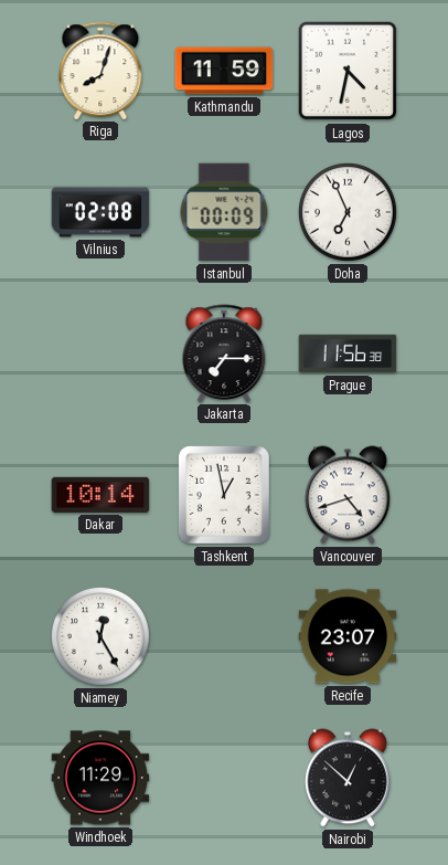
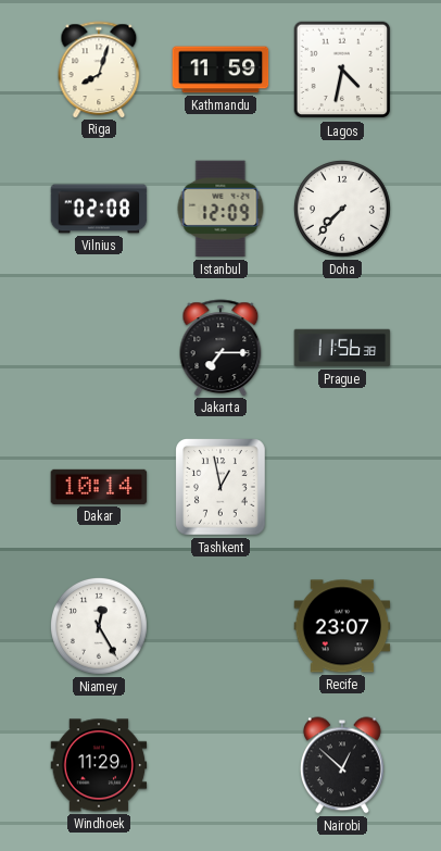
Istanbul: 00:09 -> 12:09
Doha: 6:56 -> 7:37
Vancouver: 4:42 -> none
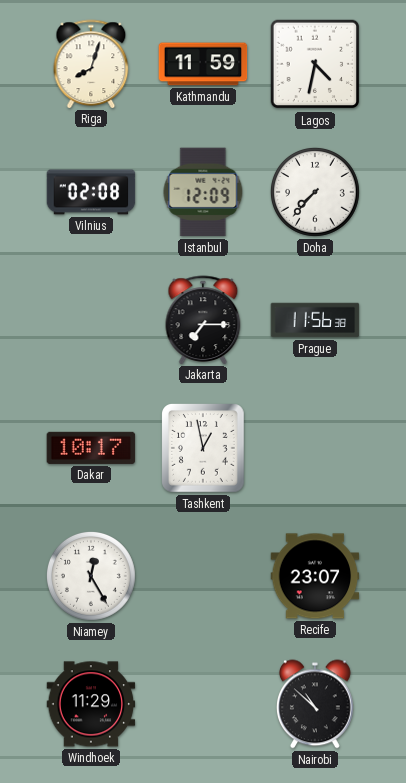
Dakar: 10:14 -> 10:17
Nairobi: 12:52 -> 10:52
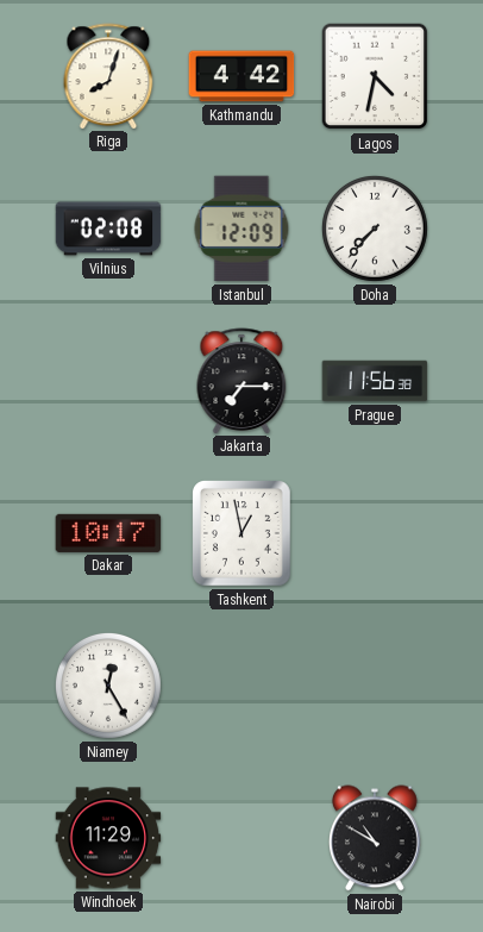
Kathmandu: 11:59 -> 4:42
Recife: 23:07 -> none
Nairobi: 10:52 -> 10:50
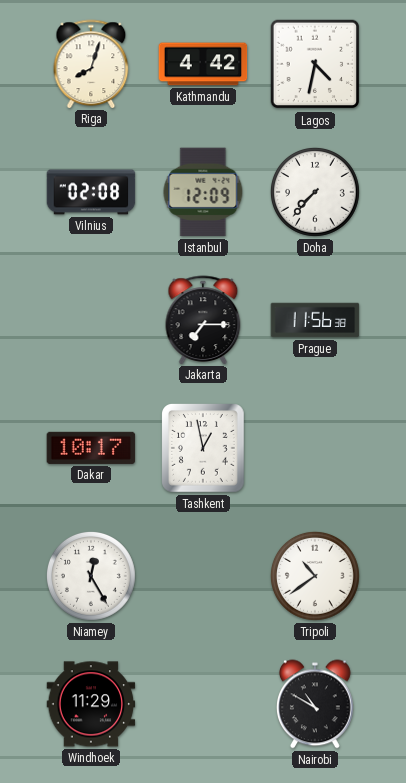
Tripoli: none -> 10:39
